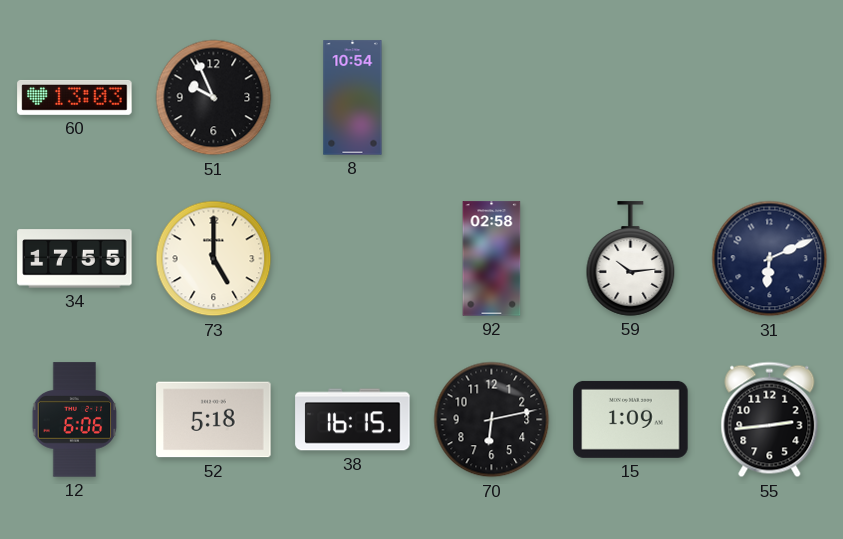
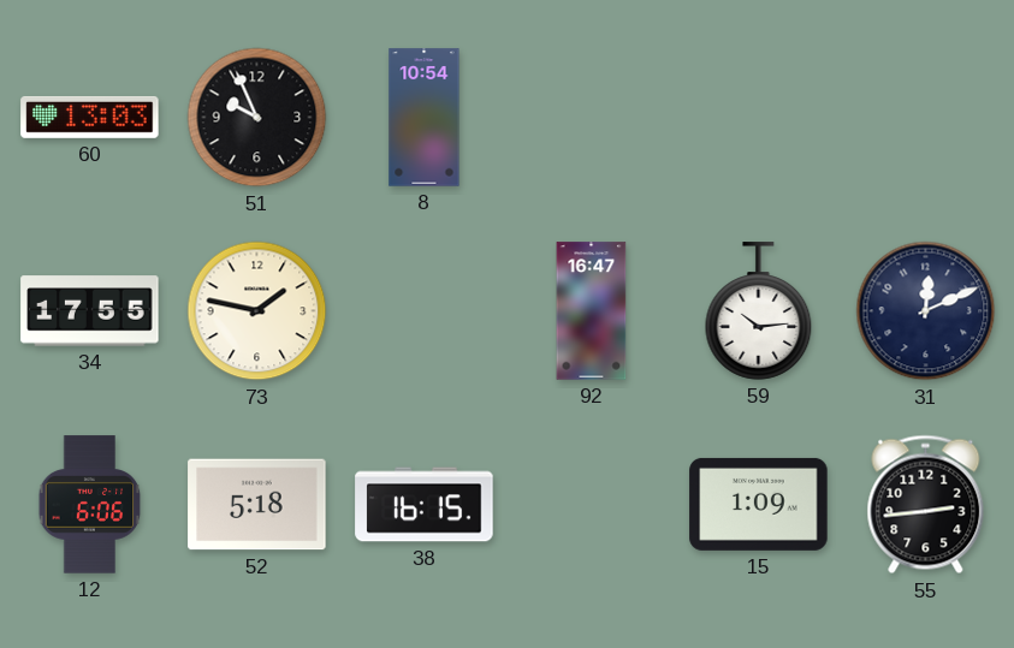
73: 5:00 -> 1:47
92: 02:58 -> 16:47
31: 6:11 -> 12:11
70: 6:13 -> none
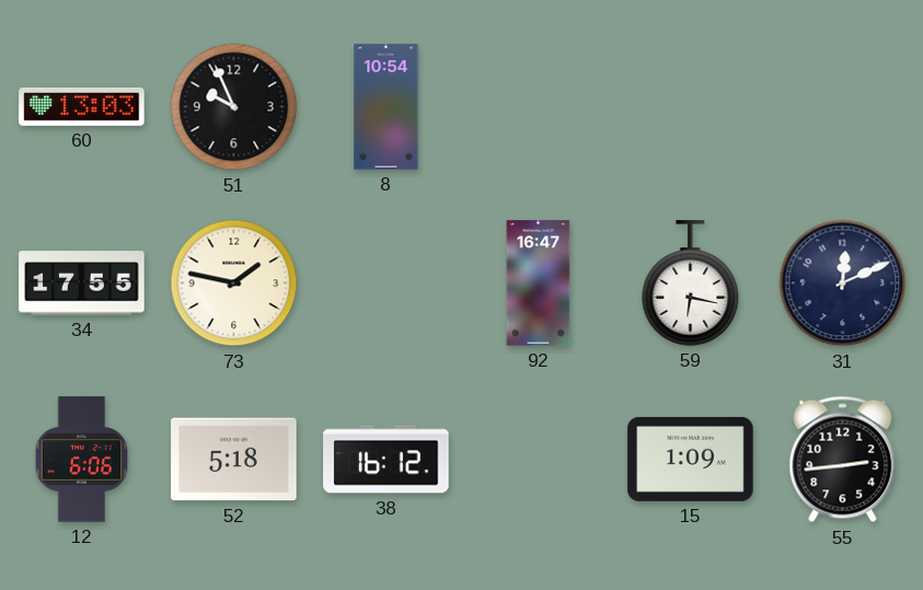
59: 10:14 -> 6:17
38: 16:15 -> 16:12
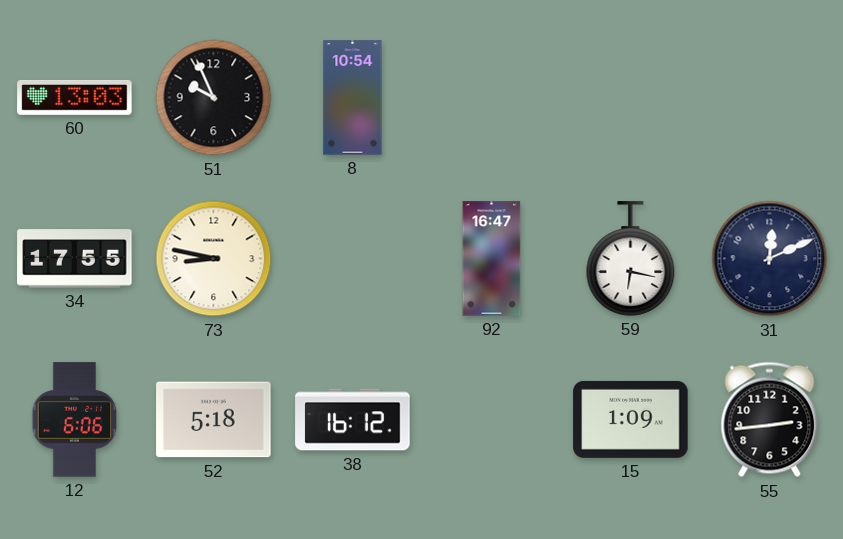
73: 1:47 -> 8:47
